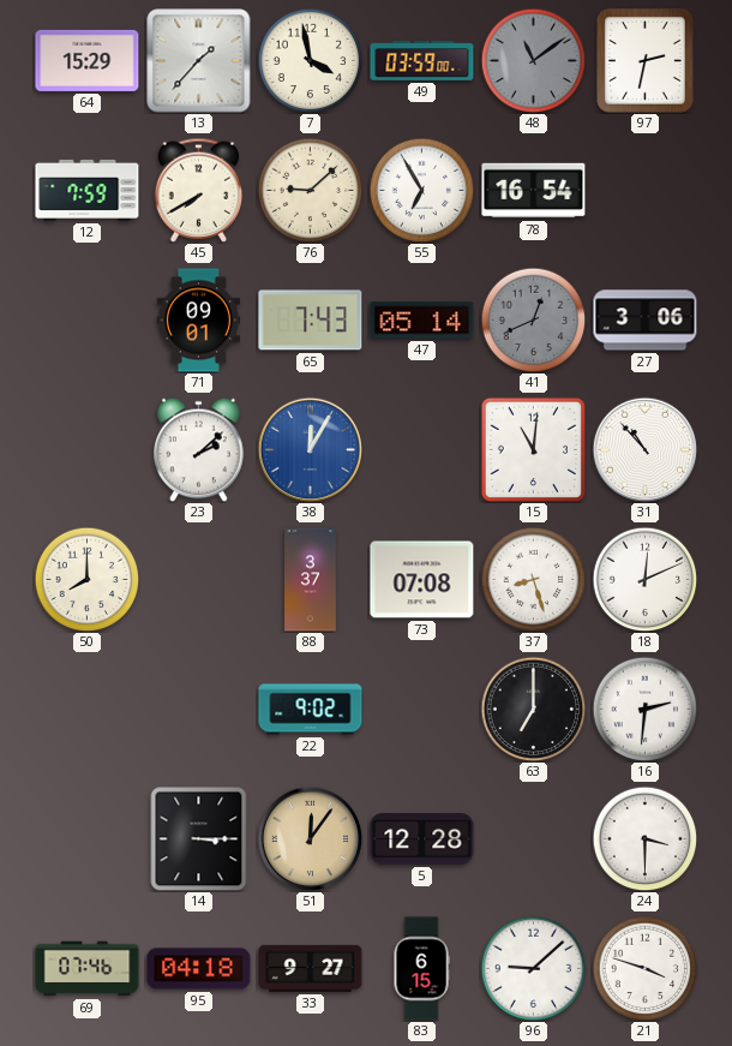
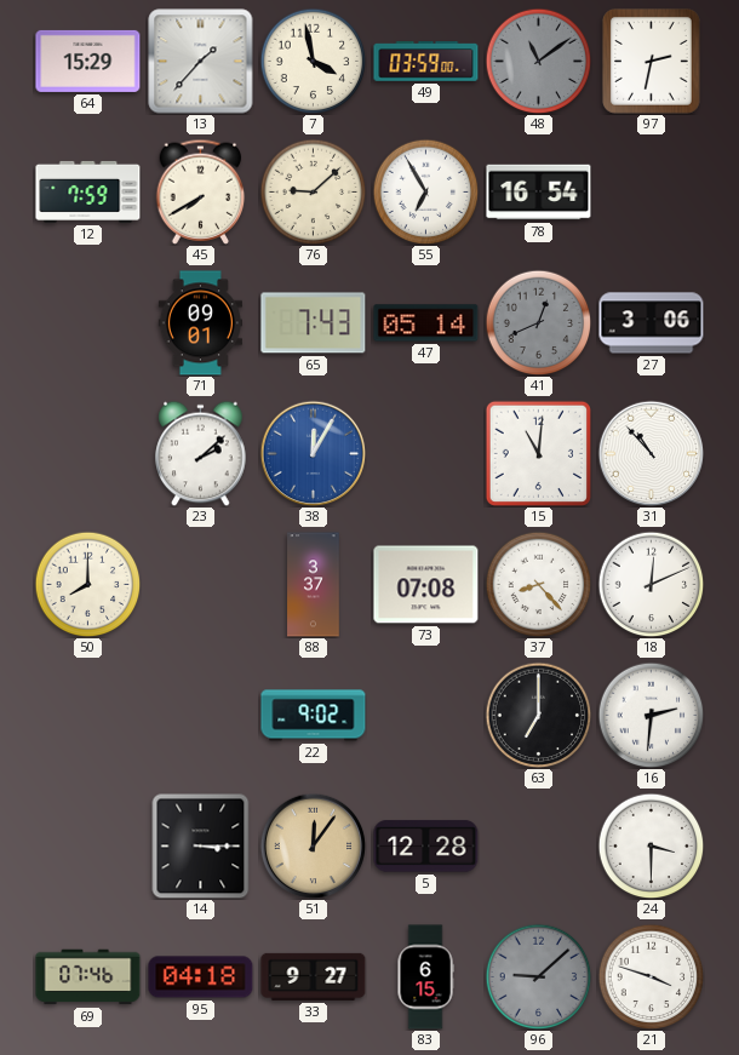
37: 8:27 -> 8:23
96 dial: white -> grey
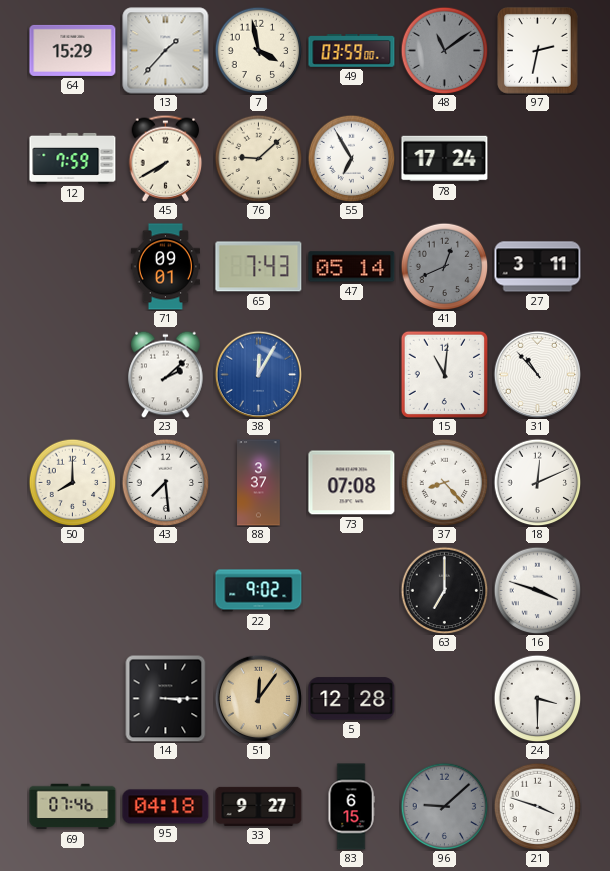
78: 16:54 -> 17:24
27: 3:06 -> 3:11
43: none -> 7:29
16: 2:31 -> 3:48
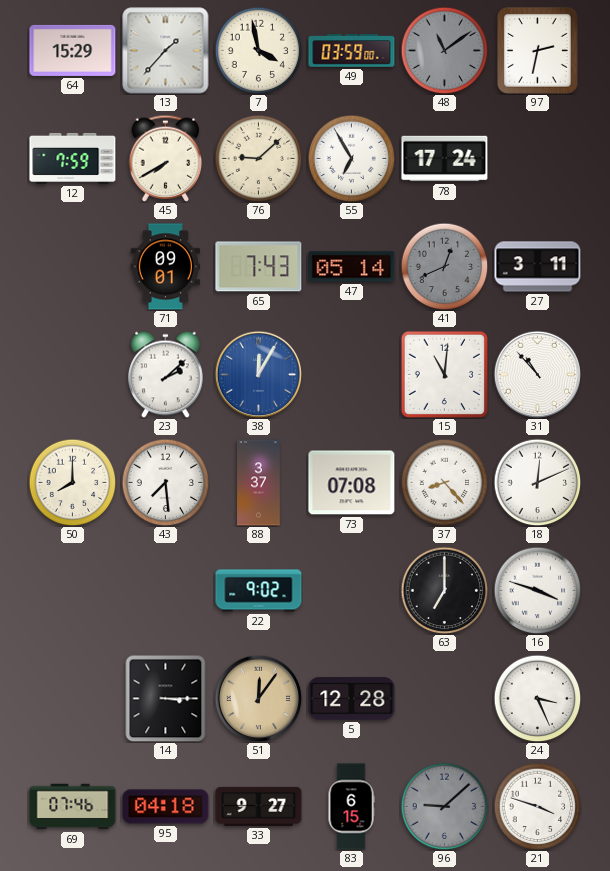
24: 3:30 -> 3:26
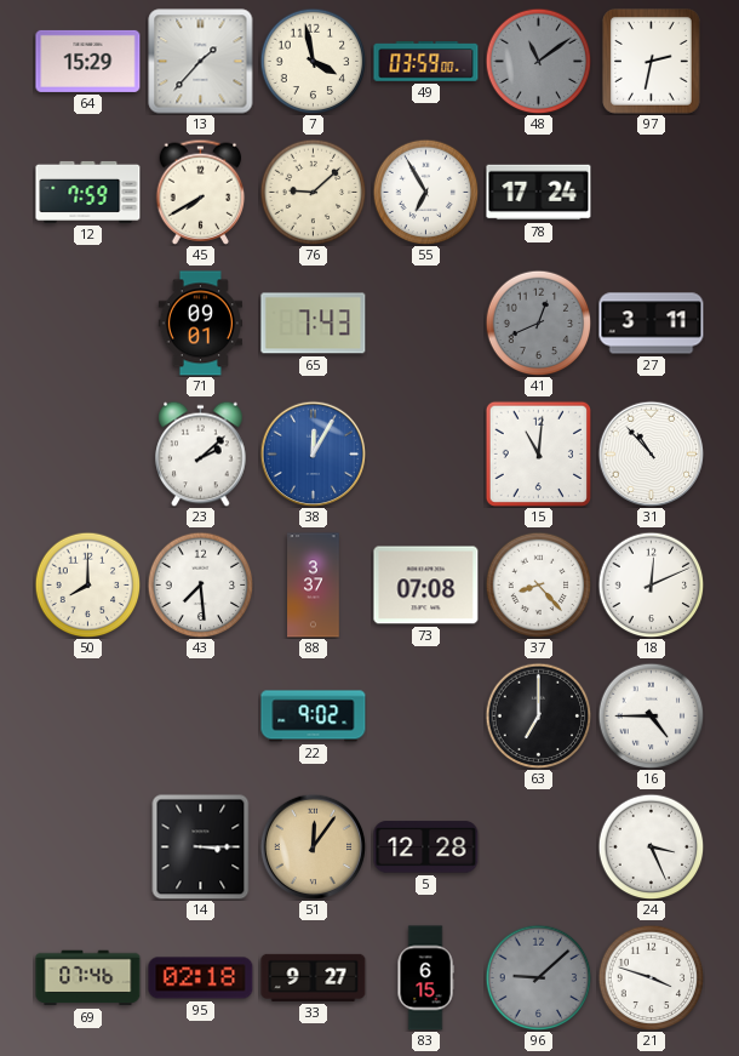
47: 05:14 -> none
16: 3:48 -> 4:45
95: 04:18 -> 02:18
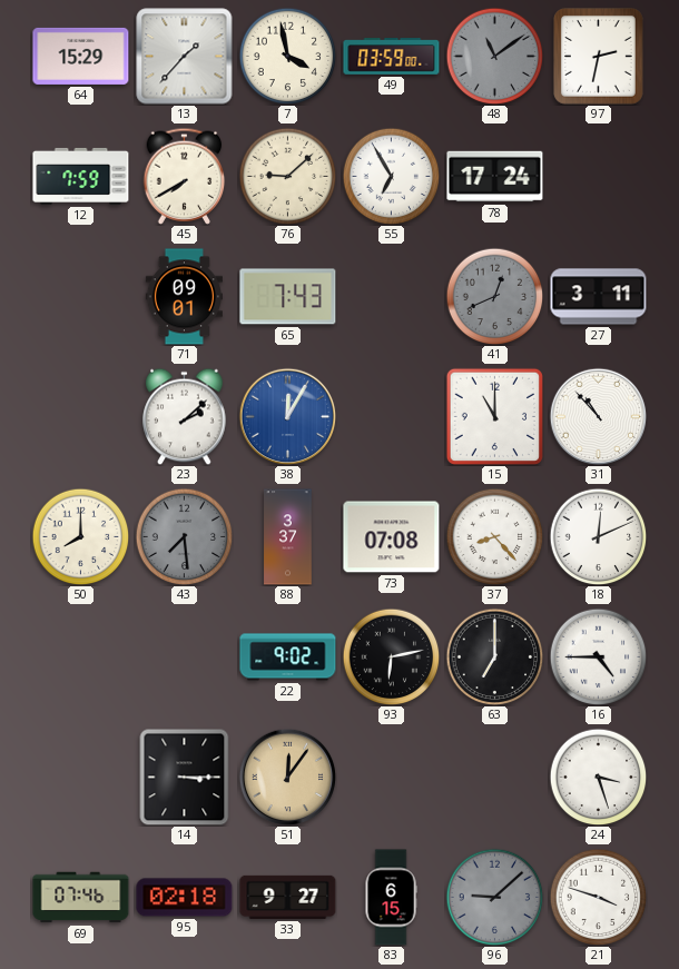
15: 11:01 -> 11:00
43 dial: white -> grey
93: none -> 6:13
5: 12:28 -> none
24: 3:26 -> 3:27
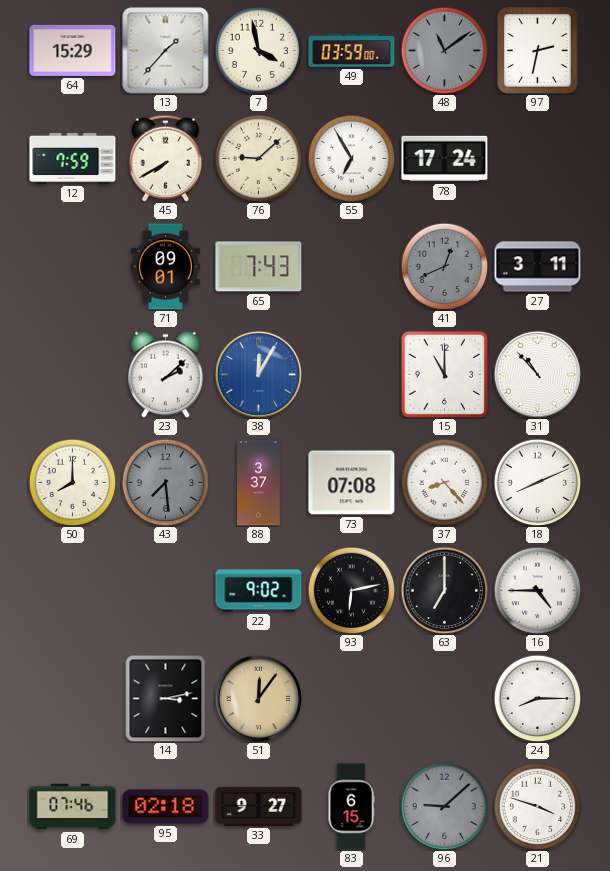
18: 12:11 -> 8:11
14: 3:15 -> 3:13
24: 3:27 -> 8:15
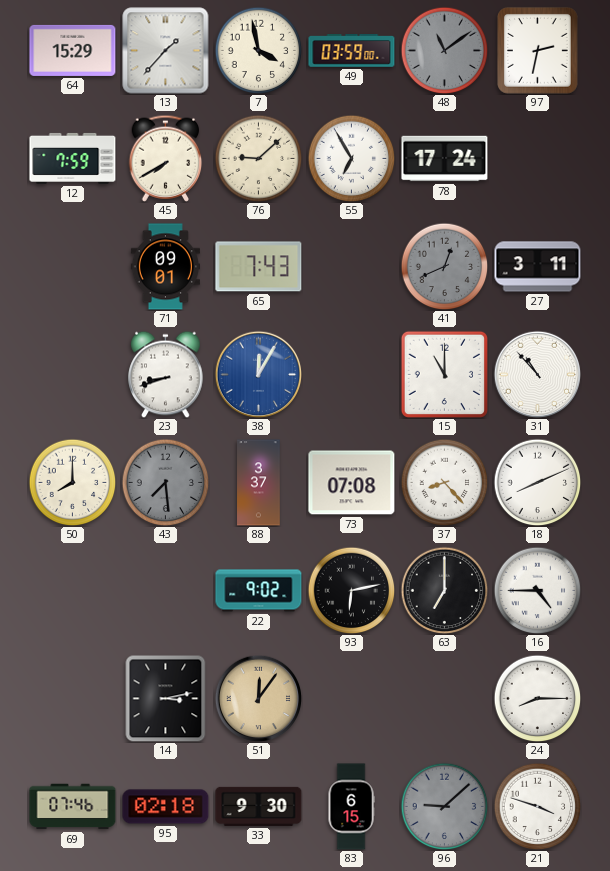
23: 2:08 -> 8:42
33: 9:27 -> 9:30
